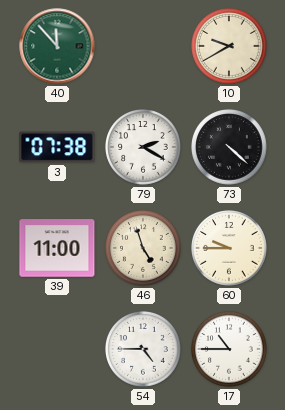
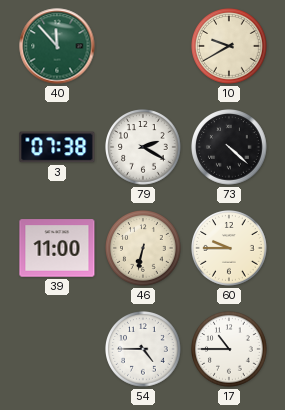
46: 4:57 -> 6:32
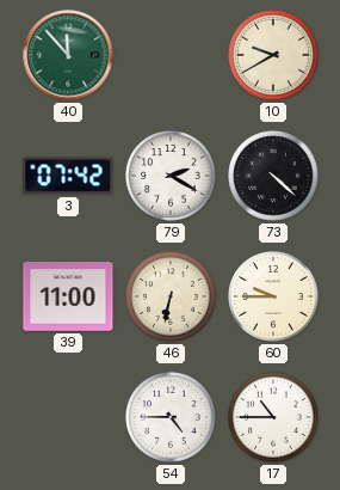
3: 07:38 -> 07:42
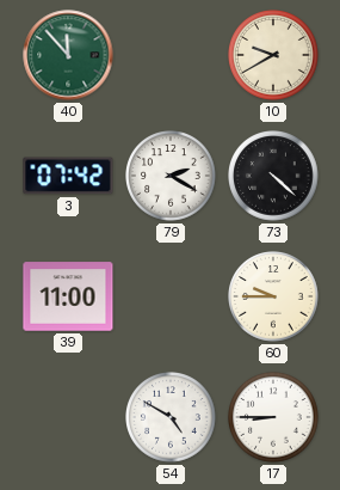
46: 6:32 -> none
54: 4:45 -> 4:50
17: 10:45 -> 8:45
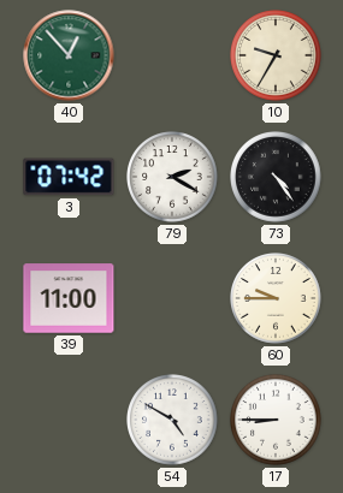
40: 11:53 -> 12:53
10: 9:40 -> 9:35
73: 4:22 -> 4:24
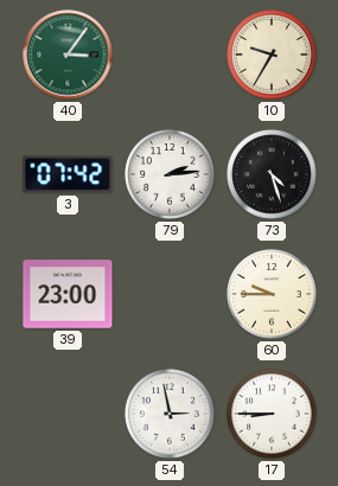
40: 12:53 -> 3:06
79: 2:20 -> 2:14
73: 4:24 -> 4:27
39: 11:00 -> 23:00
54: 4:50 -> 2:58
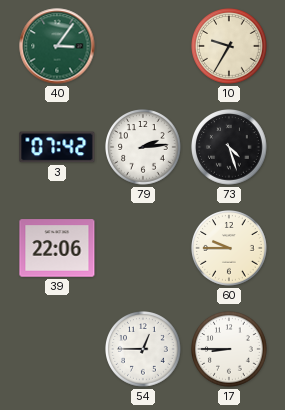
39: 23:00 -> 22:06
54: 2:58 -> 12:45
